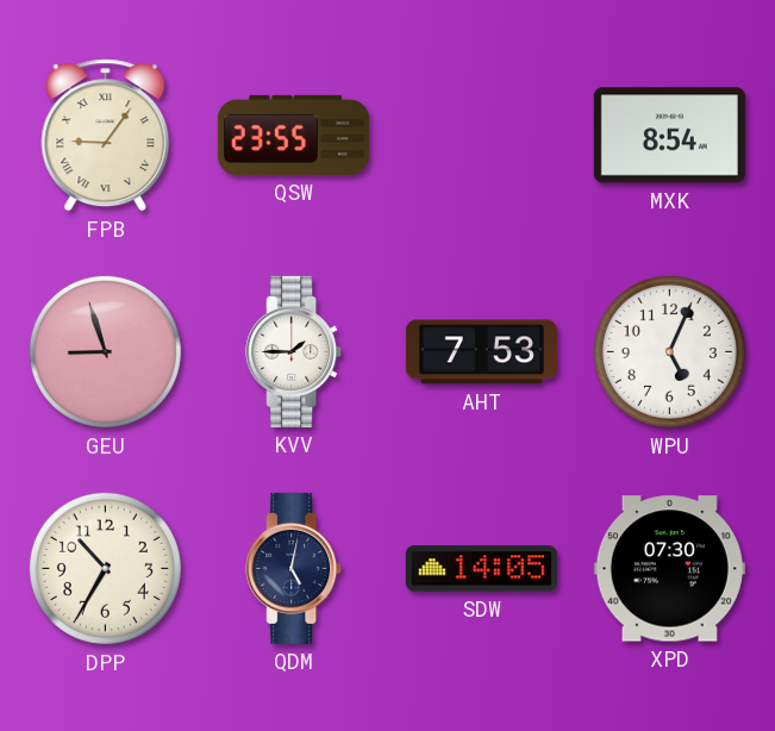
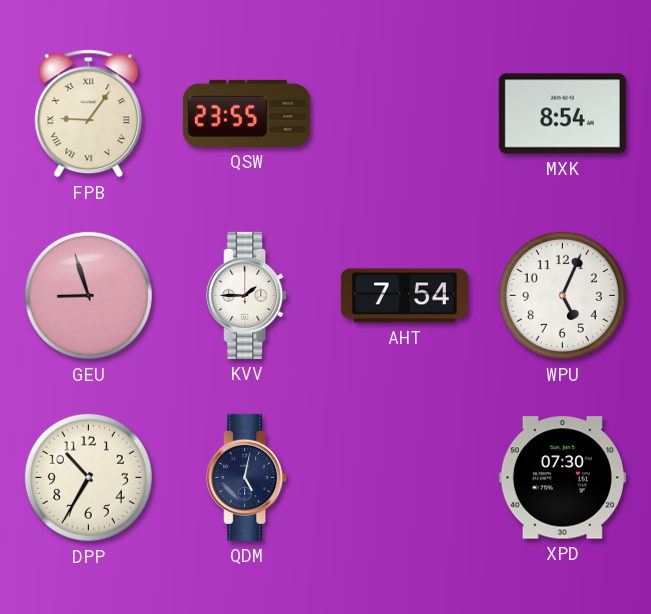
AHT: 7:53 -> 7:54
SDW: 14:05 -> none
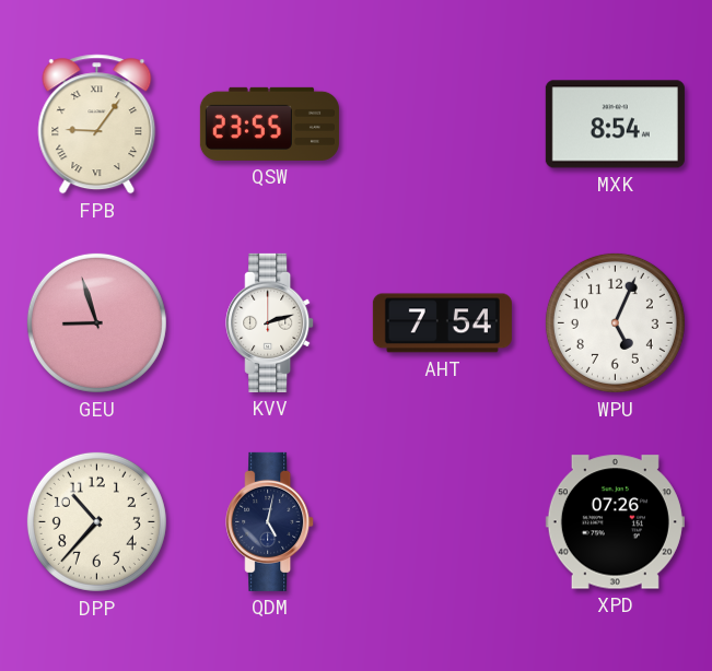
KVV: 1:45 -> 2:12
DPP: 10:35 -> 10:37
XPD: 07:30 -> 07:26
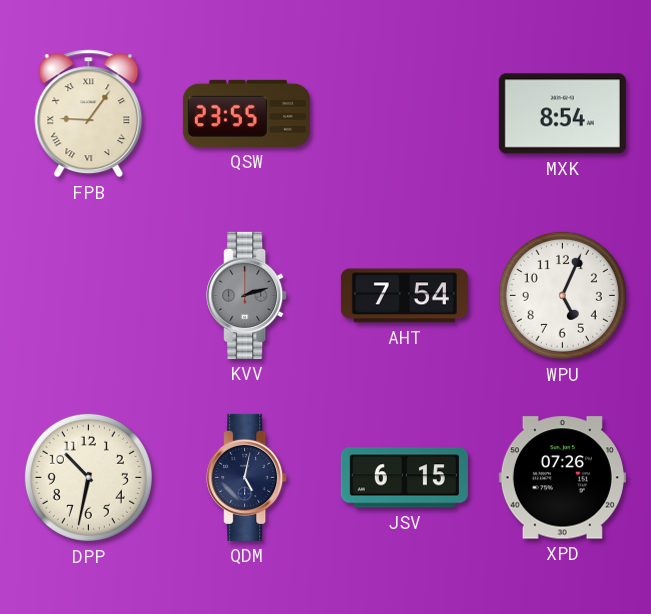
GEU: 8:57 -> none
KVV dial: white -> grey
DPP: 10:37 -> 10:32
JSV: none -> 6:15
